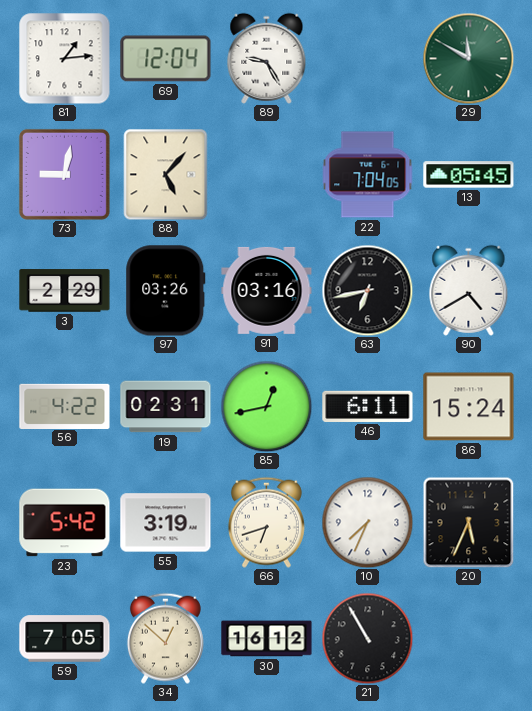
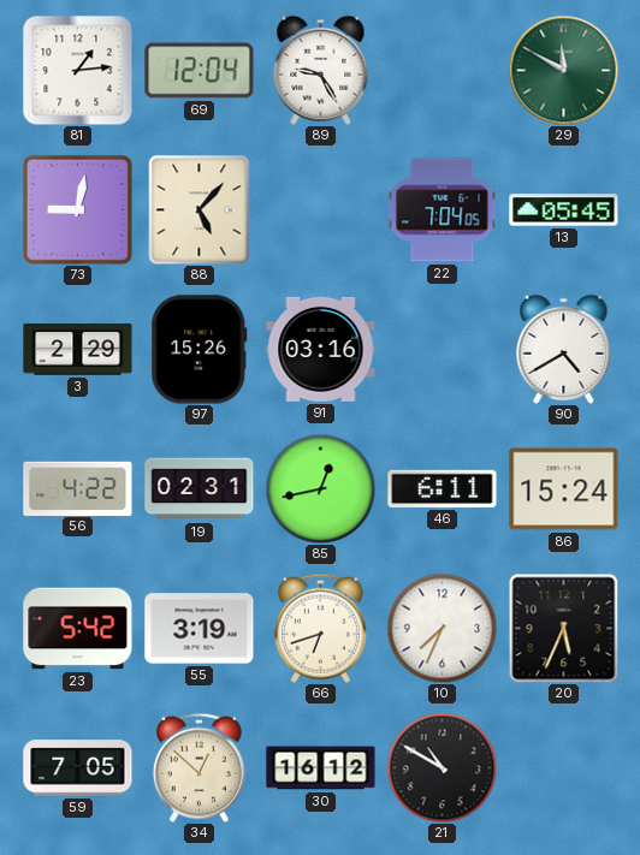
97: 03:26 -> 15:26
63: 6:43 -> none
21: 10:55 -> 10:50
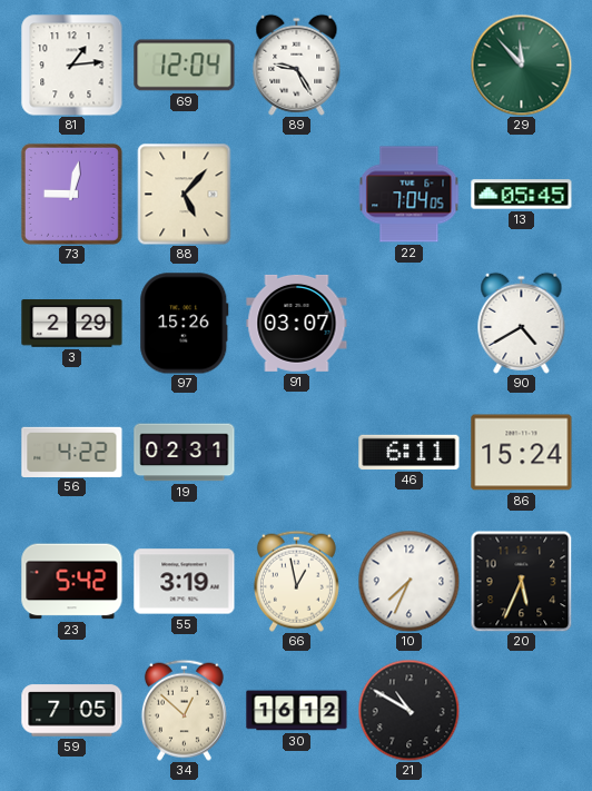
29: 11:50 -> 11:53
91: 03:16 -> 03:07
85: 12:43 -> none
66: 6:42 -> 12:58
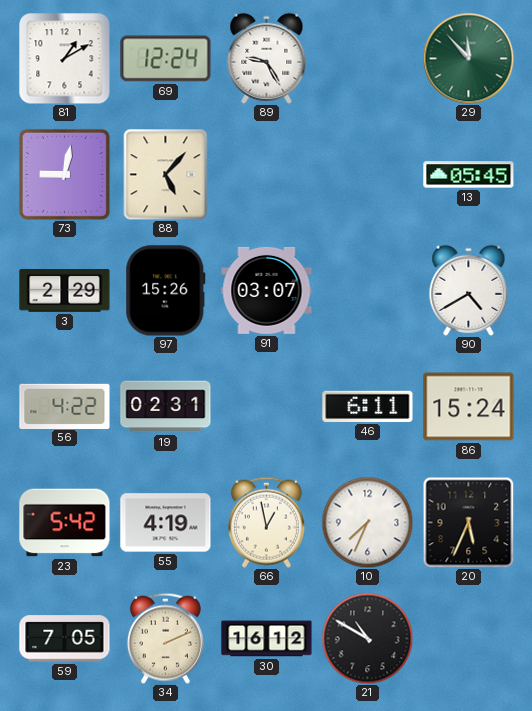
81: 1:14 -> 1:10
69: 12:04 -> 12:24
22: 7:04 -> none
55: 3:19 -> 4:19
34: 12:52 -> 2:11
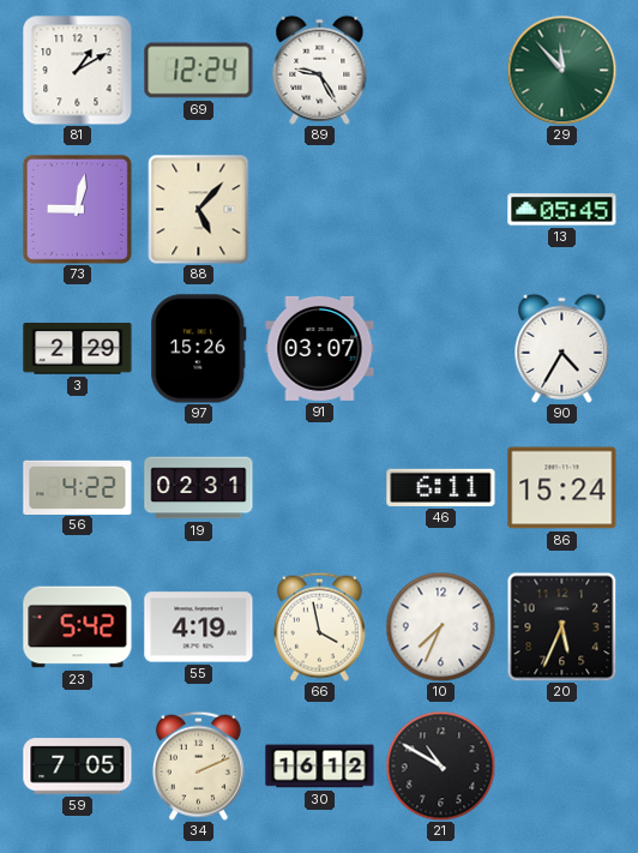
90: 4:40 -> 4:35
66: 12:58 -> 3:58
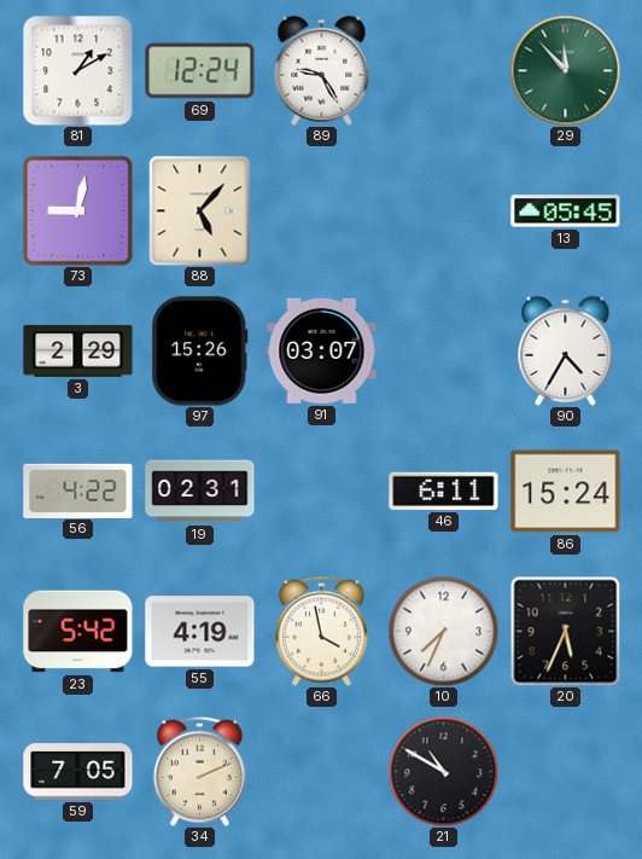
30: 16:12 -> none
